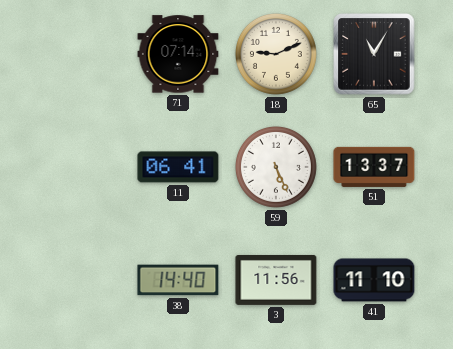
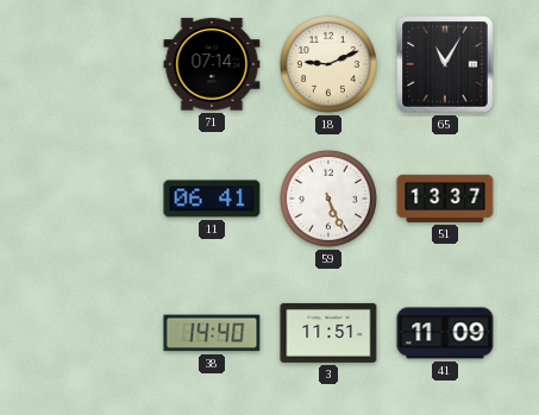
3: 11:56 -> 11:51
41: 11:10 -> 11:09
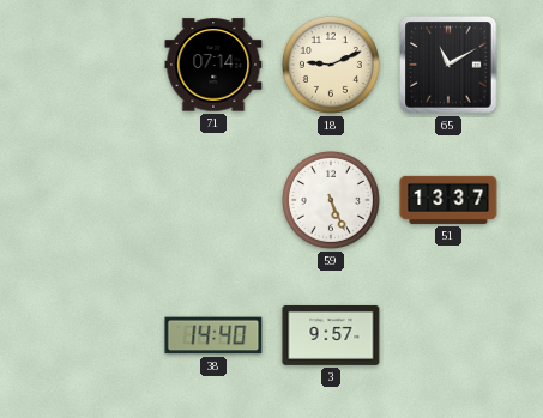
65: 11:05 -> 11:10
11: 06:41 -> none
3: 11:51 -> 9:57
41: 11:09 -> none
